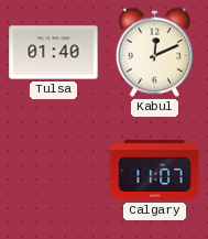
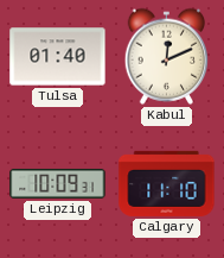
Leipzig: none -> 10:09
Calgary: 11:07 -> 11:10
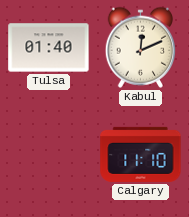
Leipzig: 10:09 -> none
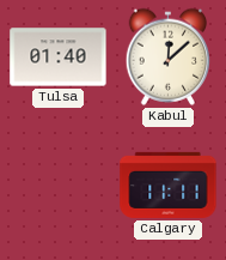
Kabul: 12:11 -> 12:08
Calgary: 11:10 -> 11:11
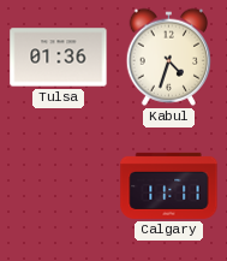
Tulsa: 01:40 -> 01:36
Kabul: 12:08 -> 4:33
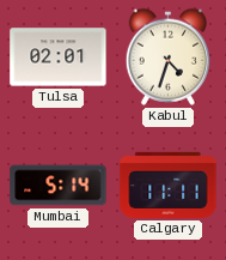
Tulsa: 01:36 -> 02:01
Mumbai: none -> 5:14
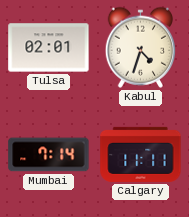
Mumbai: 5:14 -> 7:14
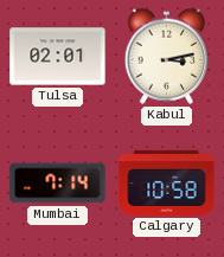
Kabul: 4:33 -> 3:13
Calgary: 11:11 -> 10:58
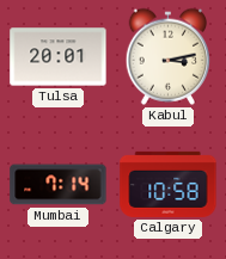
Tulsa: 02:01 -> 20:01
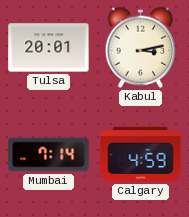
Calgary: 10:58 -> 4:59
